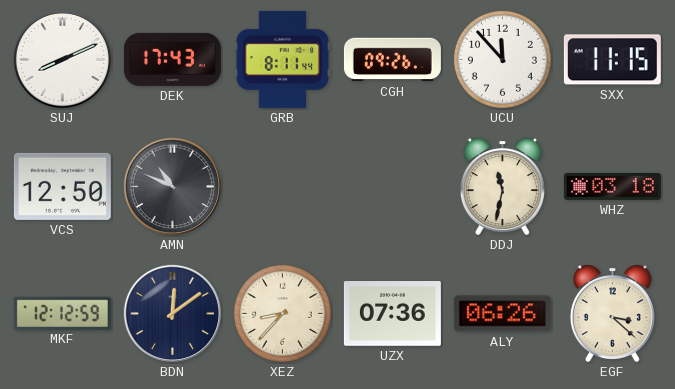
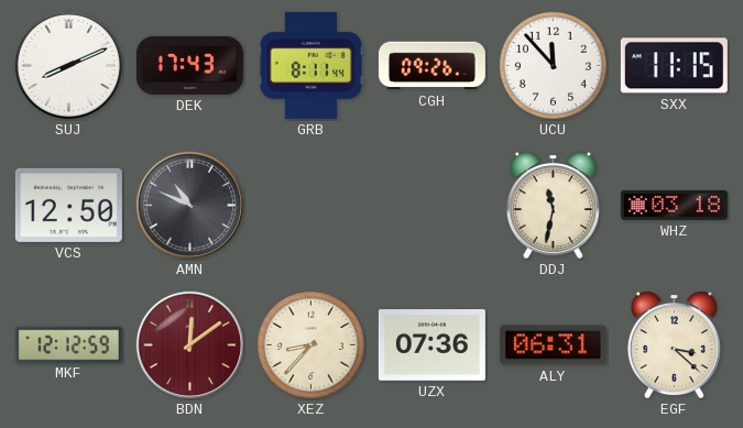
BDN dial: navy -> burgundy
ALY: 06:26 -> 06:31
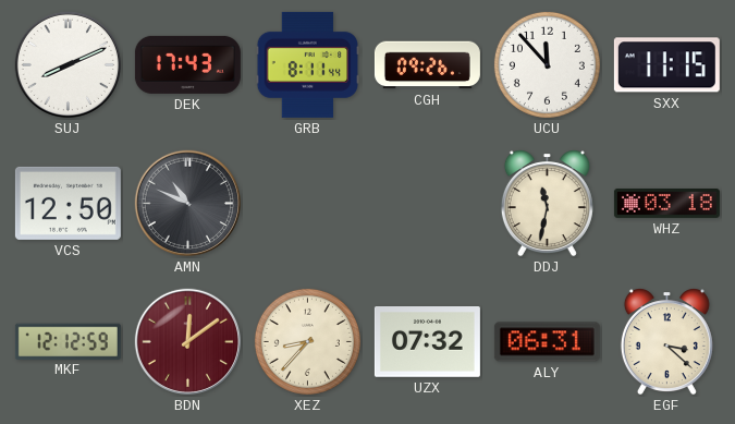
UZX: 07:36 -> 07:32
